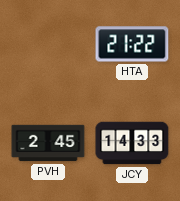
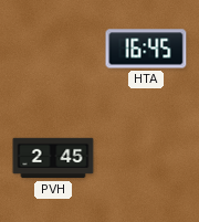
HTA: 21:22 -> 16:45
JCY: 14:33 -> none
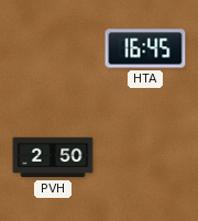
PVH: 2:45 -> 2:50
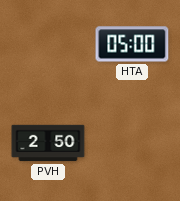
HTA: 16:45 -> 05:00
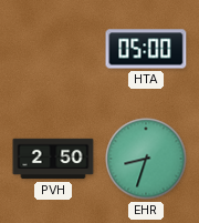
EHR: none -> 8:33
